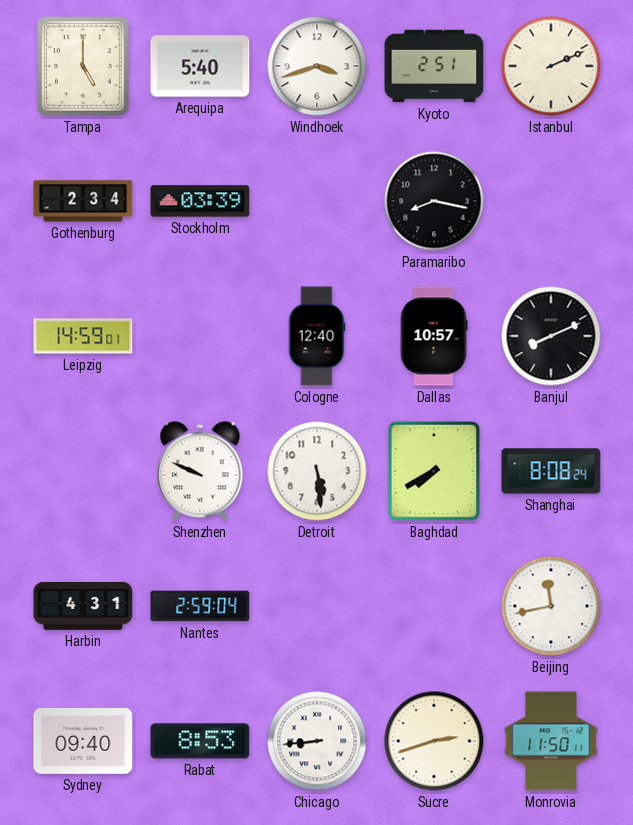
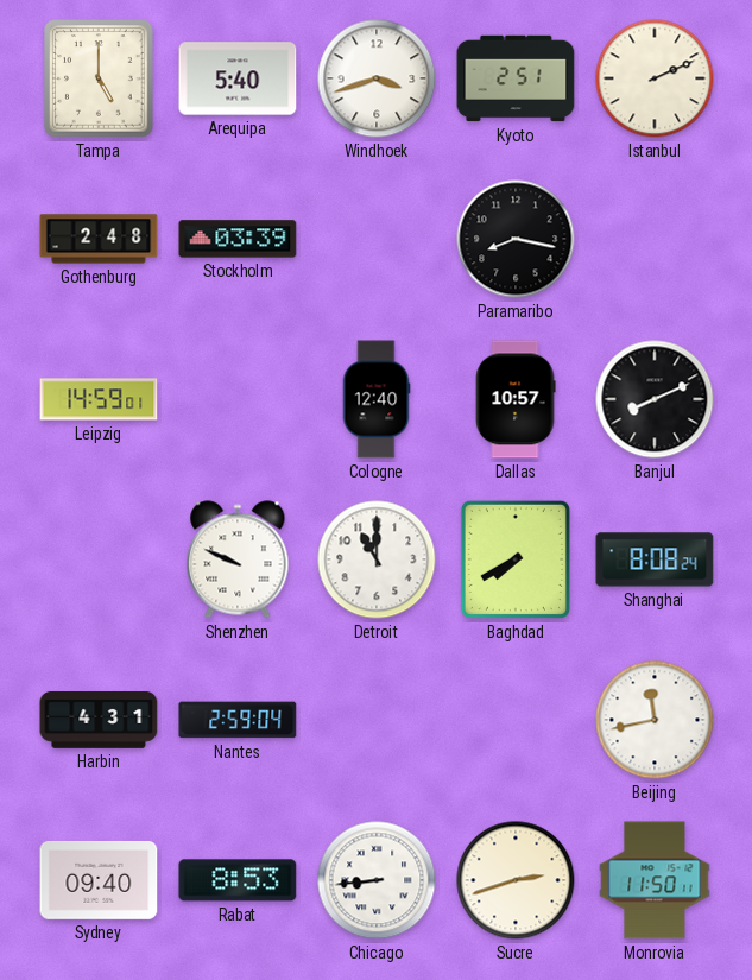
Gothenburg: 2:34 -> 2:48
Detroit: 5:29 -> 11:00
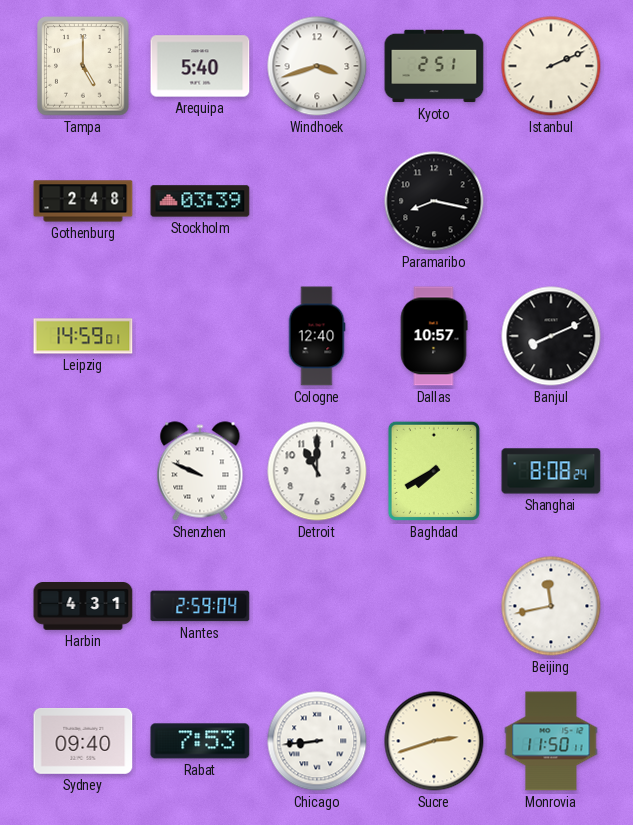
Rabat: 8:53 -> 7:53
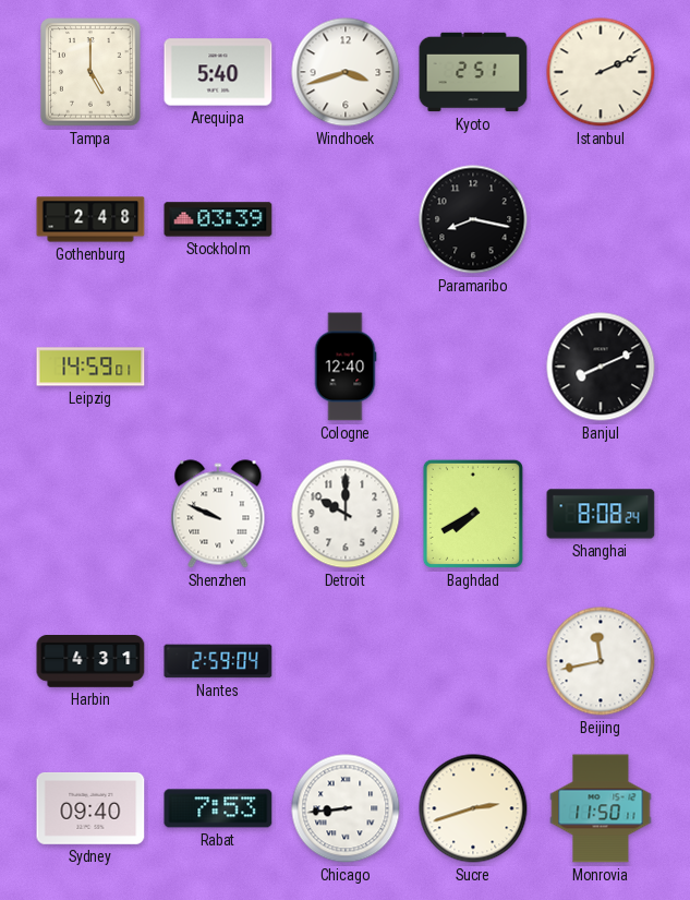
Dallas: 10:57 -> none
Detroit: 11:00 -> 10:00
